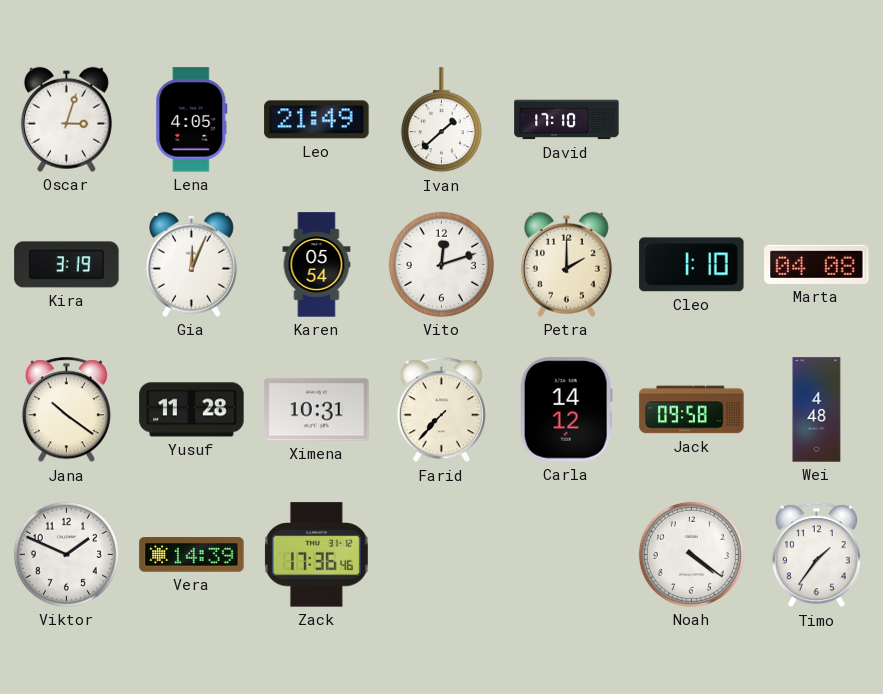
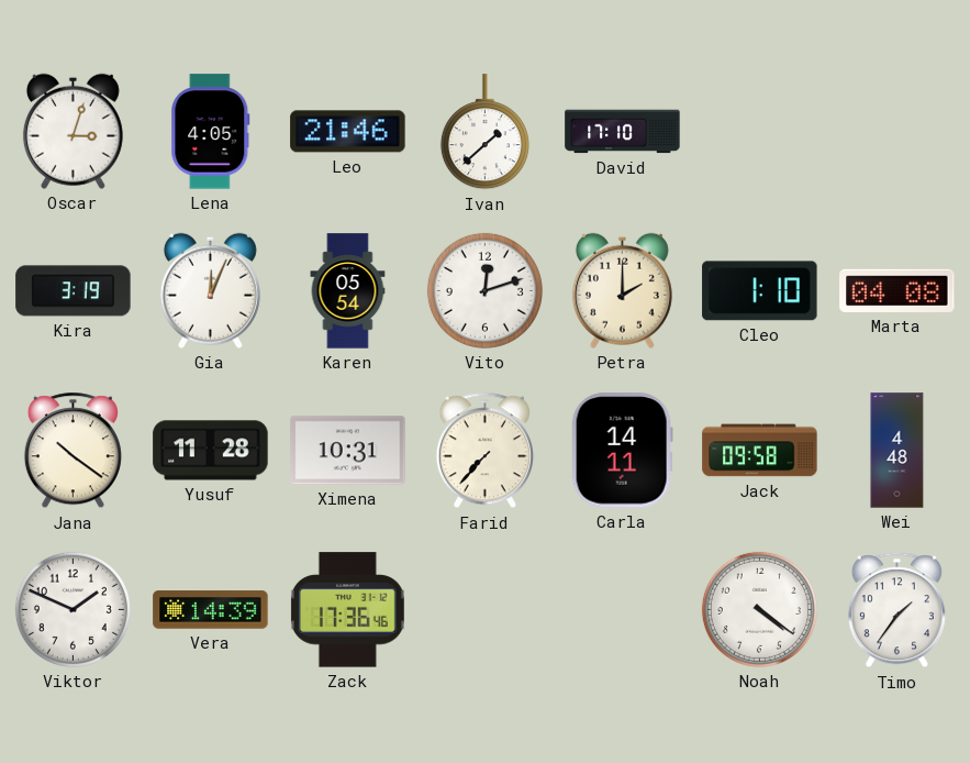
Leo: 21:49 -> 21:46
Carla: 14:12 -> 14:11
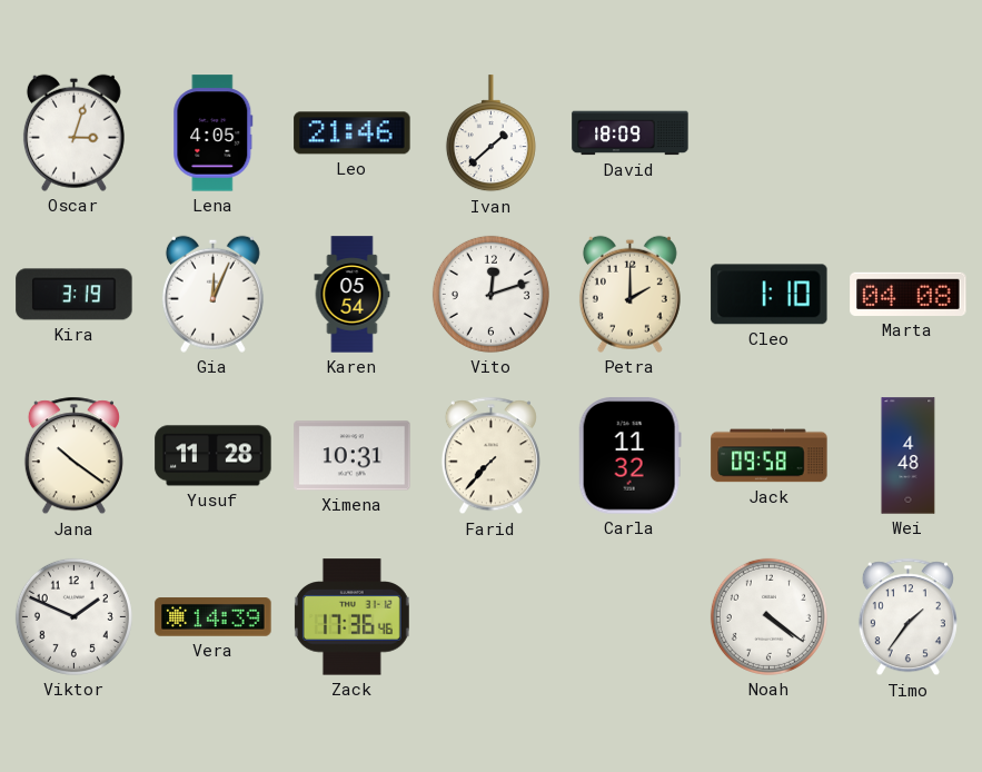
David: 17:10 -> 18:09
Carla: 14:11 -> 11:32
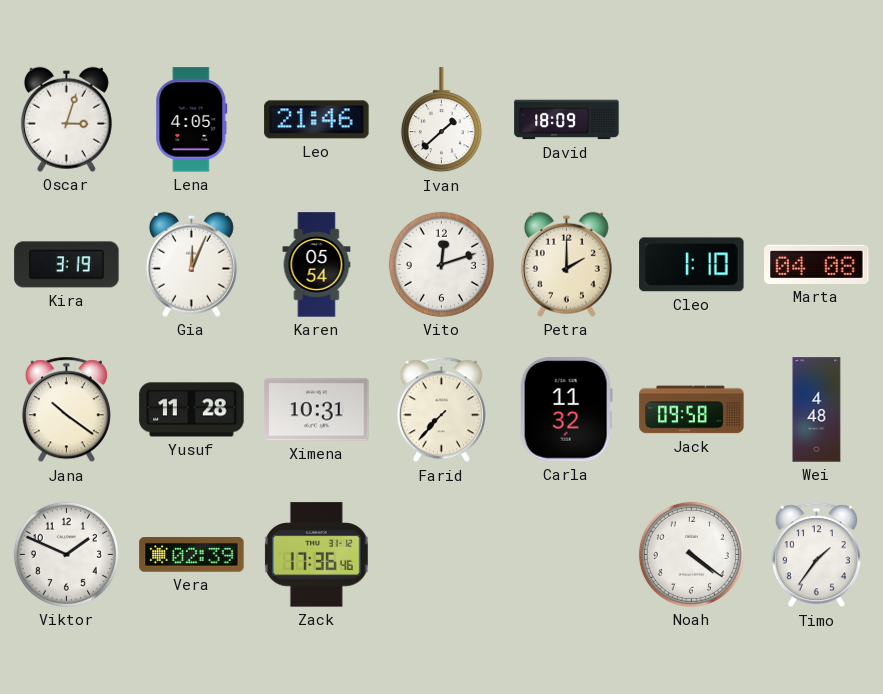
Vera: 14:39 -> 02:39
